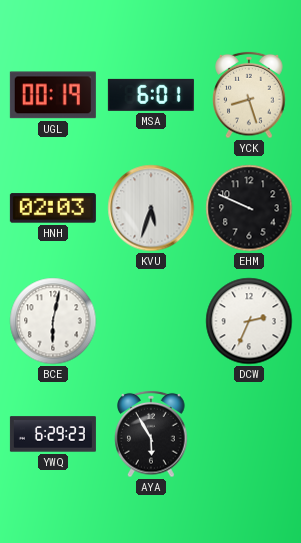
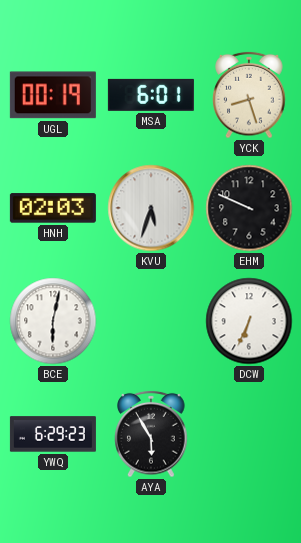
DCW: 2:34 -> 6:34
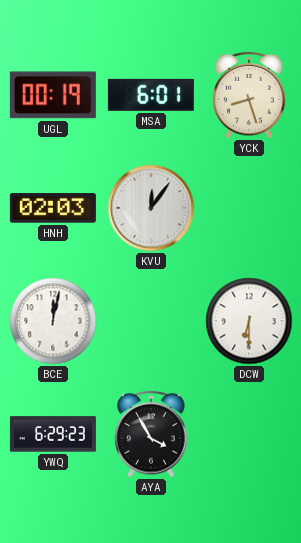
KVU: 5:33 -> 12:06
EHM: 9:49 -> none
BCE: 6:02 -> 12:02
DCW: 6:34 -> 6:30
AYA: 5:55 -> 3:55
